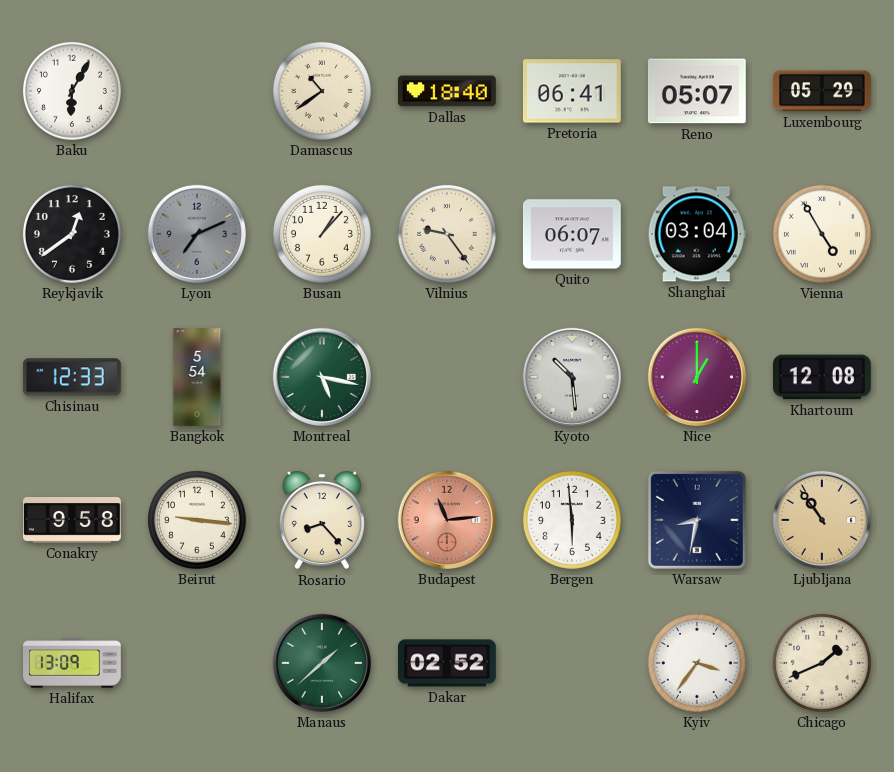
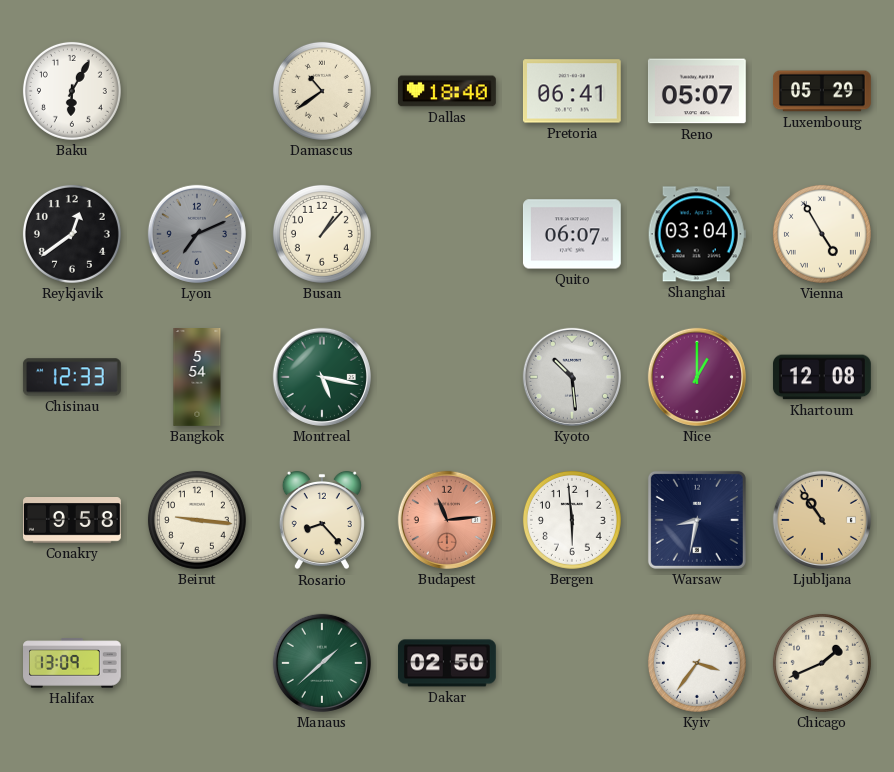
Vilnius: 9:24 -> none
Dakar: 02:52 -> 02:50
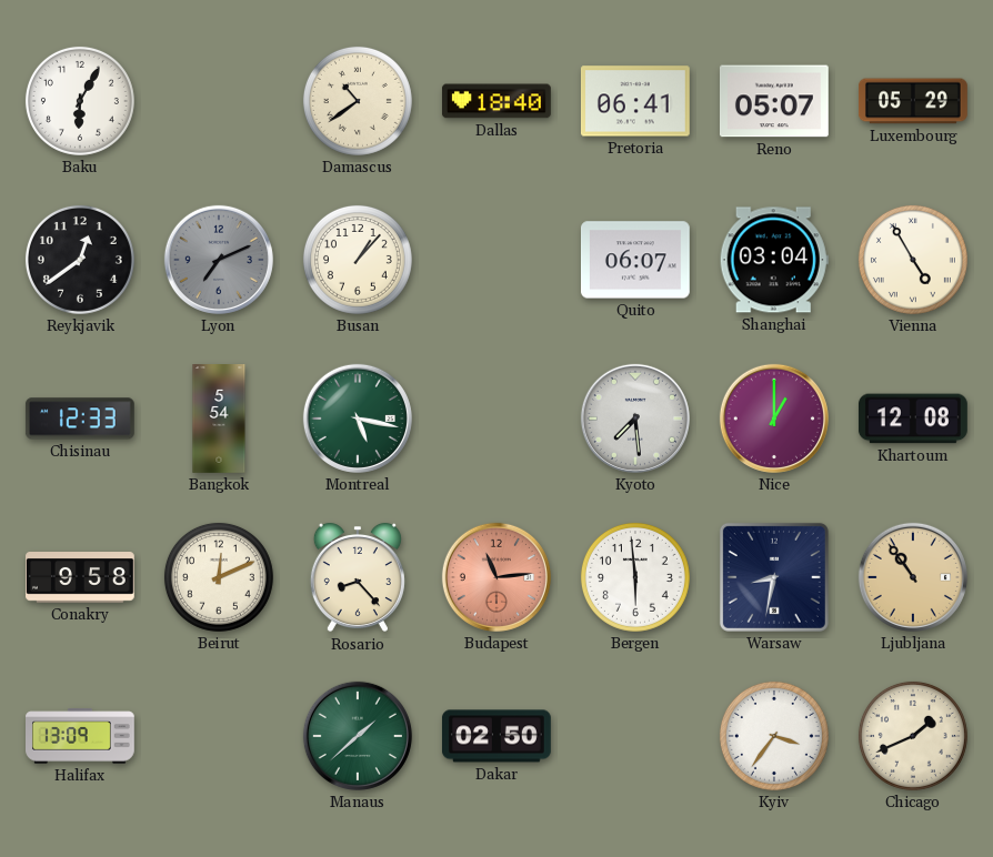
Kyoto: 10:29 -> 7:29
Beirut: 9:16 -> 12:11
